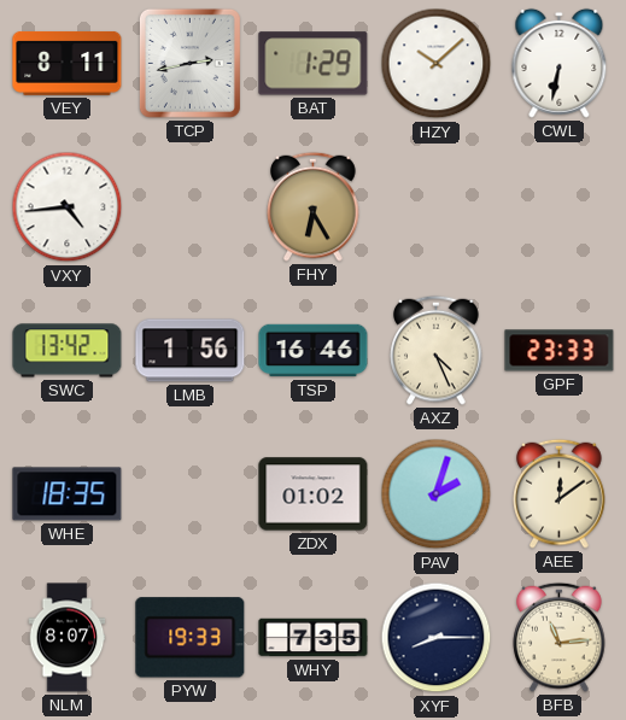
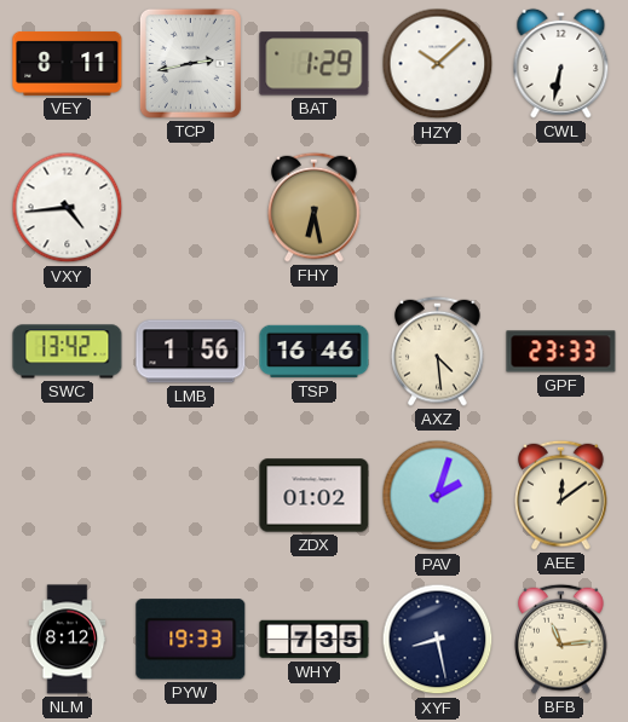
FHY: 6:25 -> 6:28
AXZ: 4:26 -> 4:29
WHE: 18:35 -> none
NLM: 8:07 -> 8:12
XYF: 8:15 -> 8:28
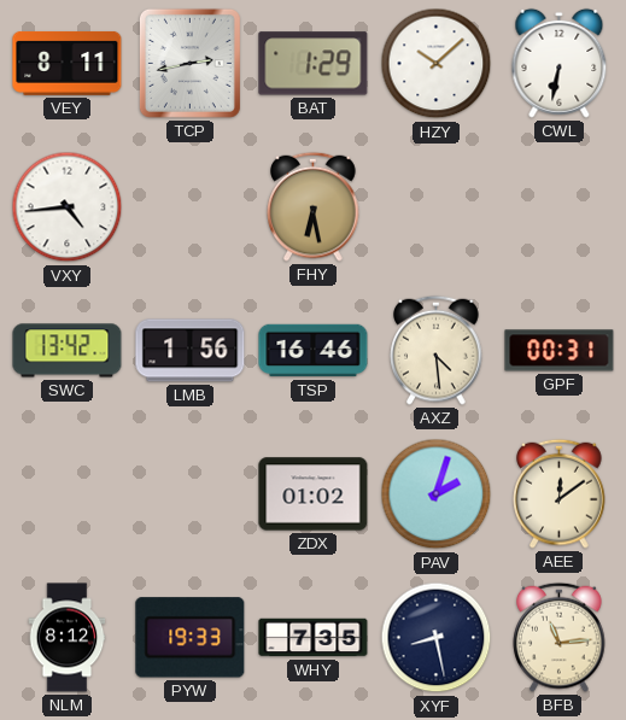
GPF: 23:33 -> 00:31
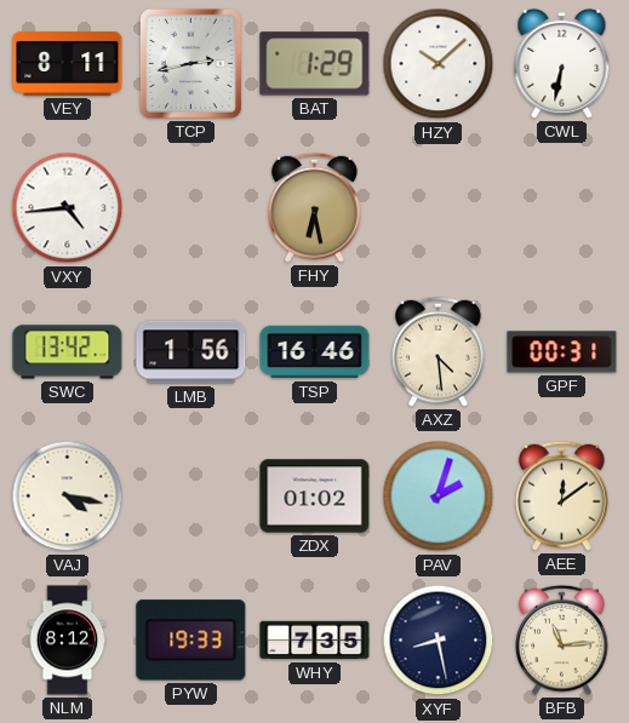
VAJ: none -> 4:17
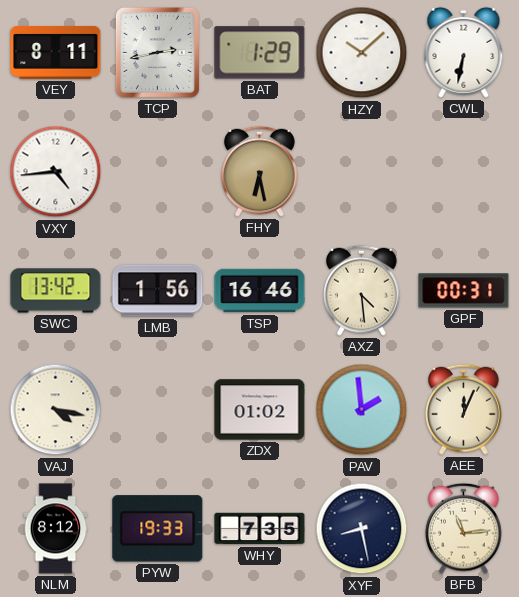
PAV: 2:03 -> 1:59
AEE: 12:09 -> 12:04
